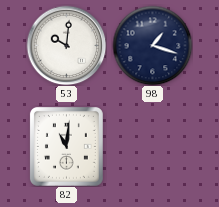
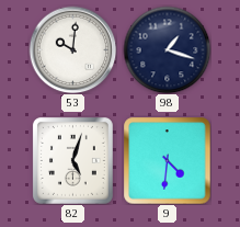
82: 11:01 -> 5:03
9: none -> 4:31
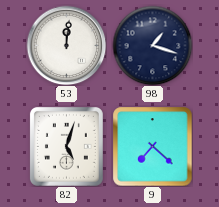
53: 10:01 -> 12:01
9: 4:31 -> 7:22
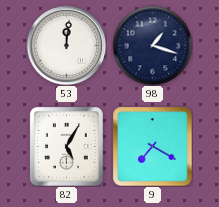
82: 5:03 -> 5:05
9: 7:22 -> 7:20
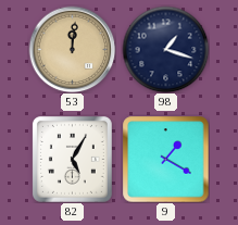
53 dial: white -> champagne
9: 7:20 -> 1:20
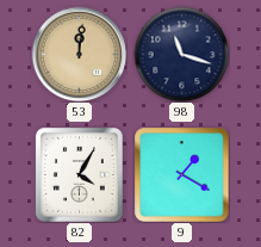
98: 1:18 -> 11:18
82: 5:05 -> 4:05
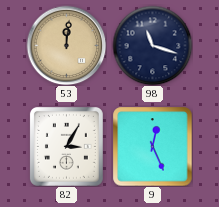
82: 4:05 -> 3:05
9: 1:20 -> 12:26
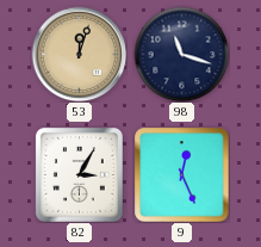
53: 12:01 -> 12:03
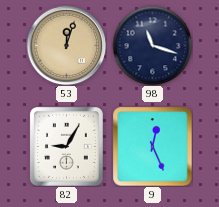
82: 3:05 -> 9:05
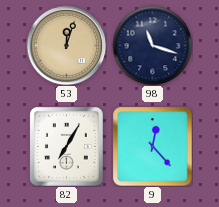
82: 9:05 -> 7:05
9: 12:26 -> 12:23
